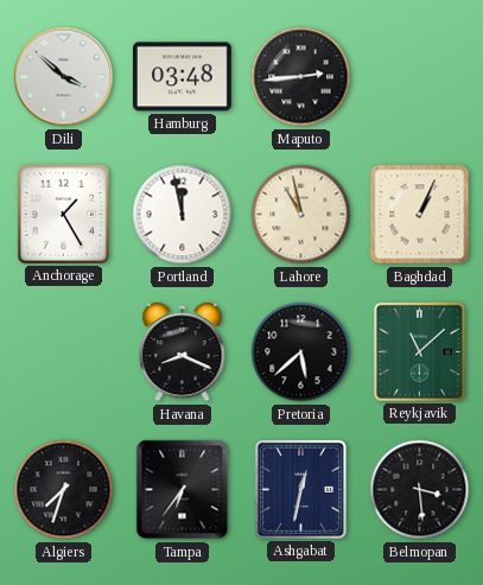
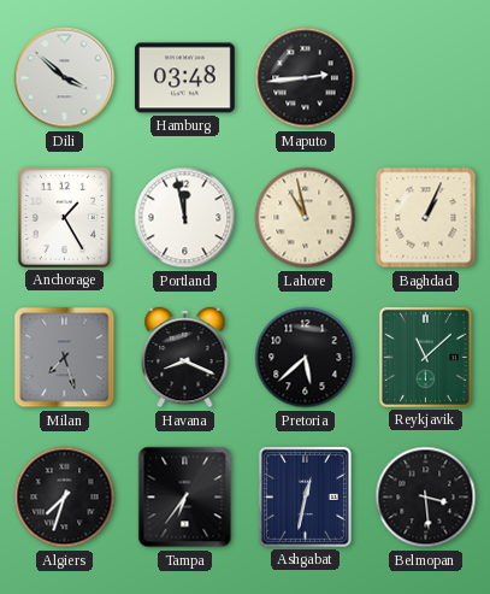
Milan: none -> 7:27
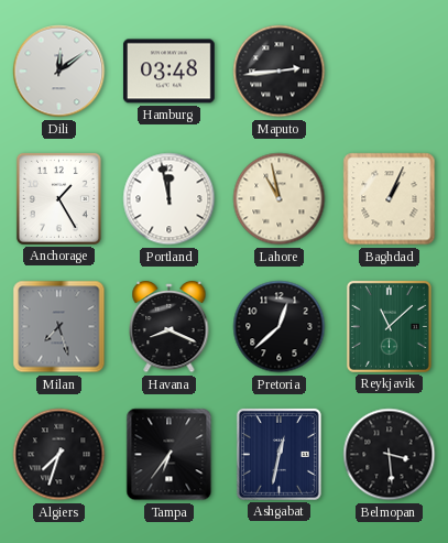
Dili: 3:52 -> 12:09
Pretoria: 5:38 -> 12:38
